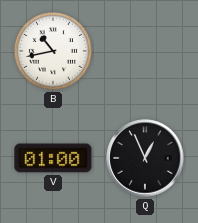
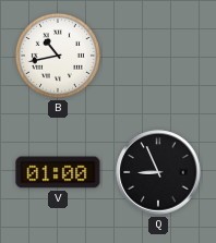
Q: 12:56 -> 8:56
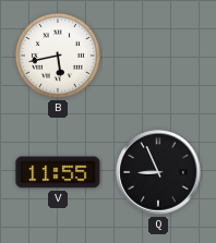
B: 10:43 -> 5:43
V: 01:00 -> 11:55
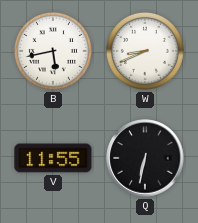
W: none -> 8:41
Q: 8:56 -> 6:32
